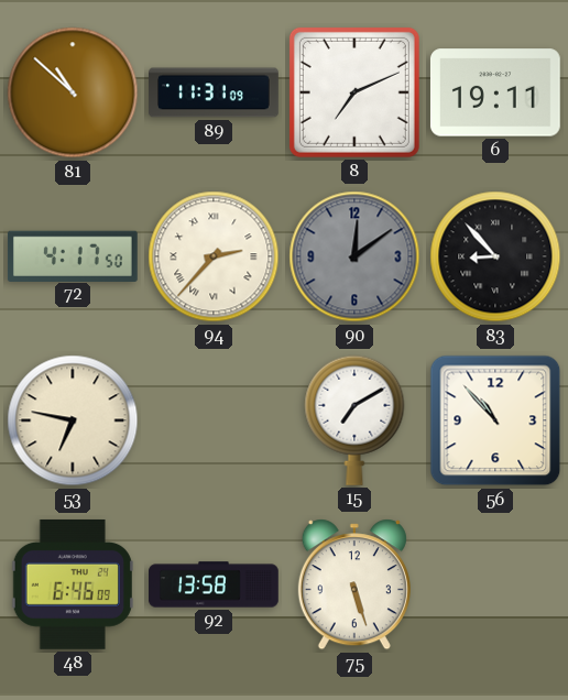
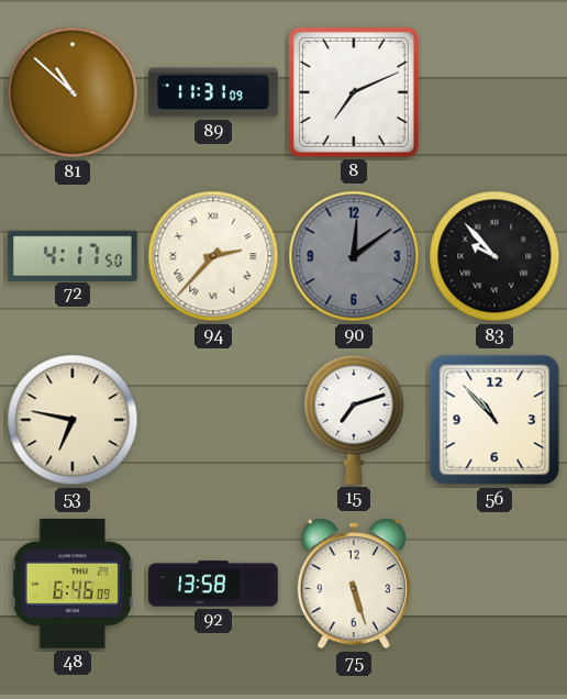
6: 19:11 -> none
83: 8:53 -> 9:53
15: 7:10 -> 7:12
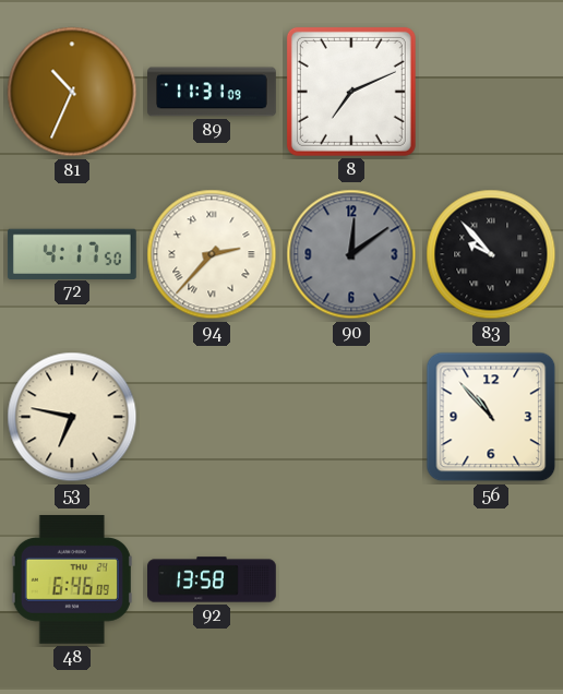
81: 10:52 -> 10:34
15: 7:12 -> none
75: 5:27 -> none
